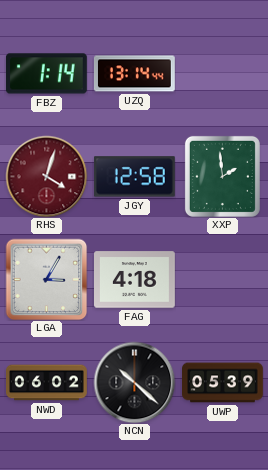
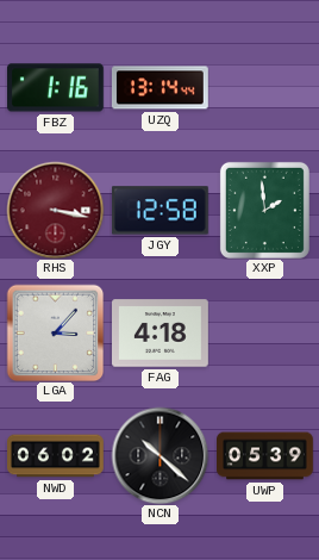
FBZ: 1:14 -> 1:16
RHS: 4:03 -> 3:17
LGA: 3:05 -> 3:07
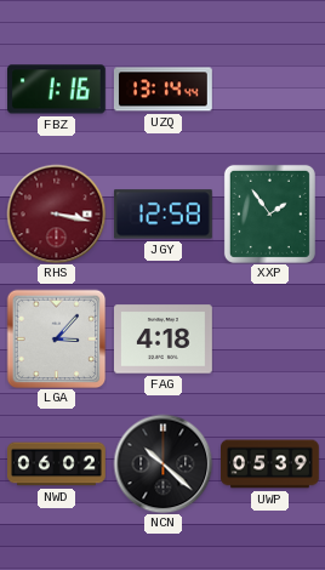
XXP: 1:59 -> 1:54
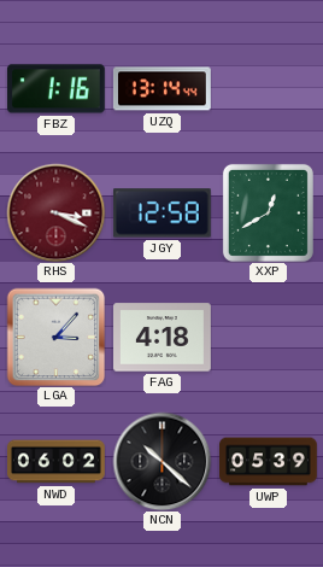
RHS: 3:17 -> 3:19
XXP: 1:54 -> 12:40
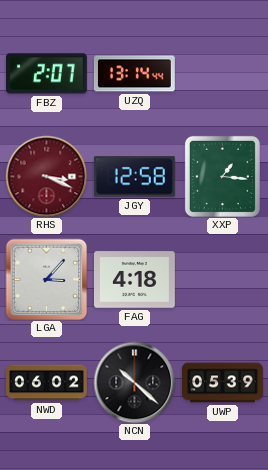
FBZ: 1:16 -> 2:07
XXP: 12:40 -> 1:16
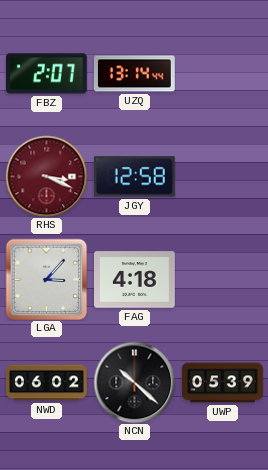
XXP: 1:16 -> none
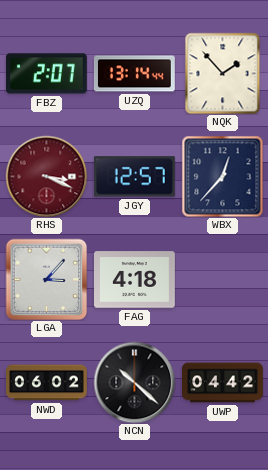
NQK: none -> 1:53
JGY: 12:58 -> 12:57
WBX: none -> 12:37
UWP: 05:39 -> 04:42
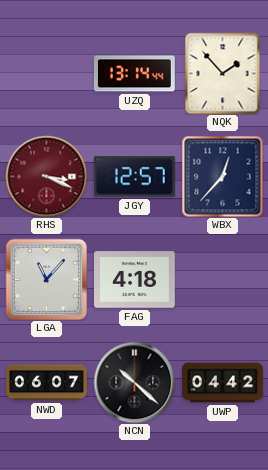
FBZ: 2:07 -> none
LGA: 3:07 -> 11:07
NWD: 06:02 -> 06:07
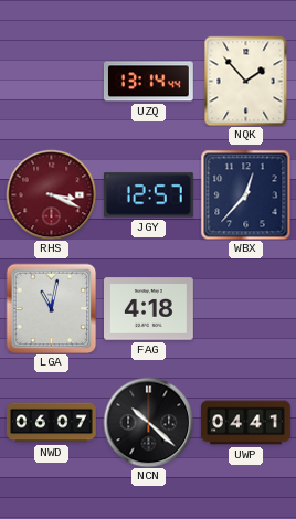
LGA: 11:07 -> 11:02
UWP: 04:42 -> 04:41
